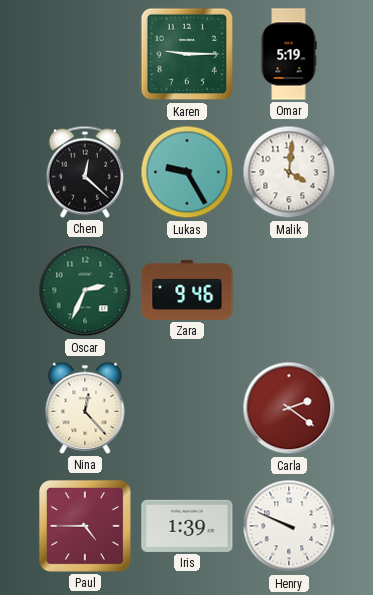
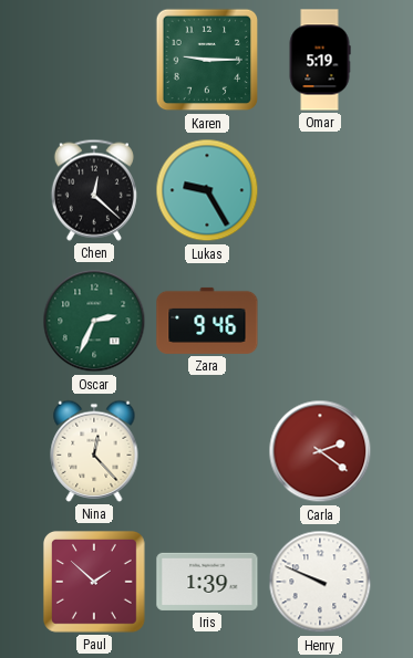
Malik: 4:01 -> none
Paul: 4:45 -> 1:52
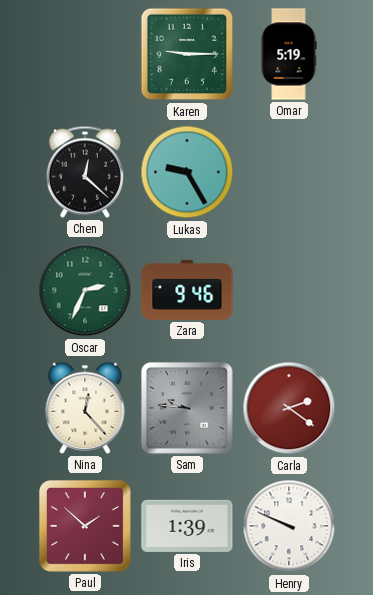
Sam: none -> 9:46
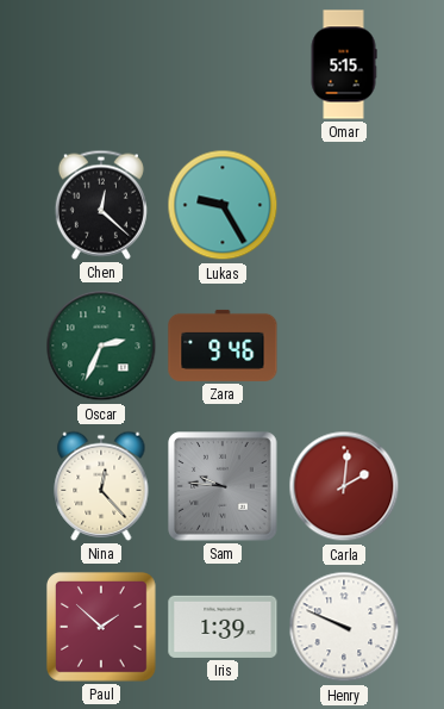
Karen: 9:15 -> none
Omar: 5:19 -> 5:15
Carla: 2:21 -> 2:01
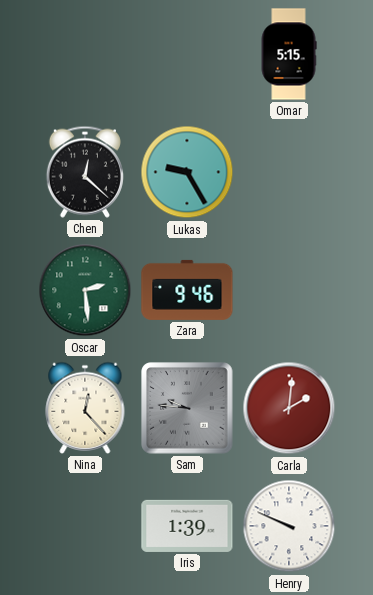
Oscar: 2:34 -> 2:29
Paul: 1:52 -> none
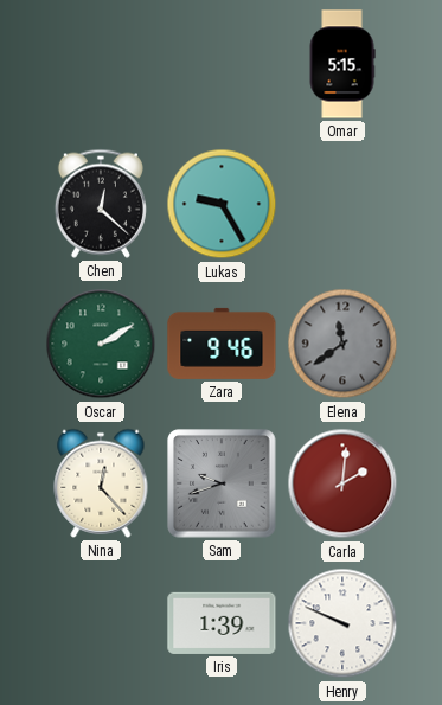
Oscar: 2:29 -> 2:10
Elena: none -> 11:39
Sam: 9:46 -> 9:42
